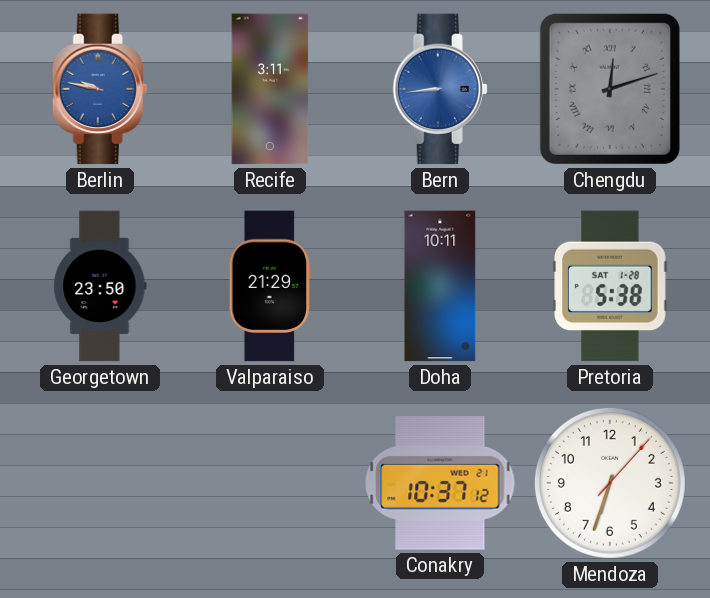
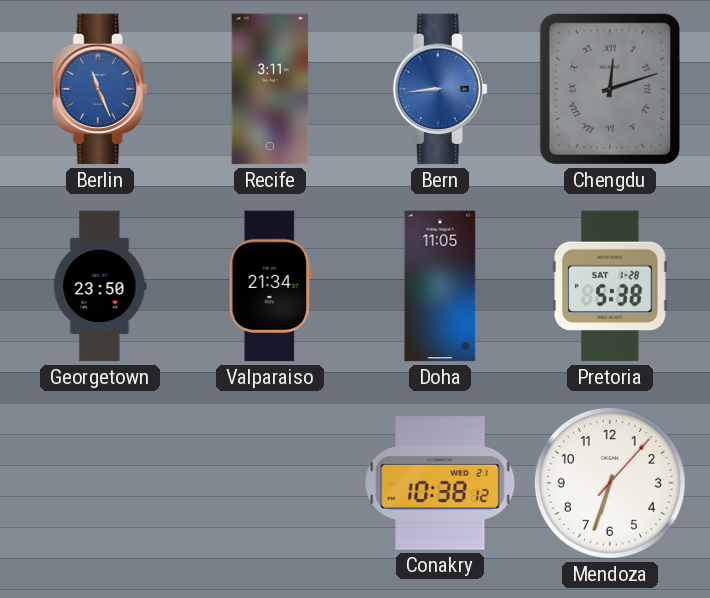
Berlin: 9:47 -> 11:26
Valparaiso: 21:29 -> 21:34
Doha: 10:11 -> 11:05
Conakry: 10:37 -> 10:38
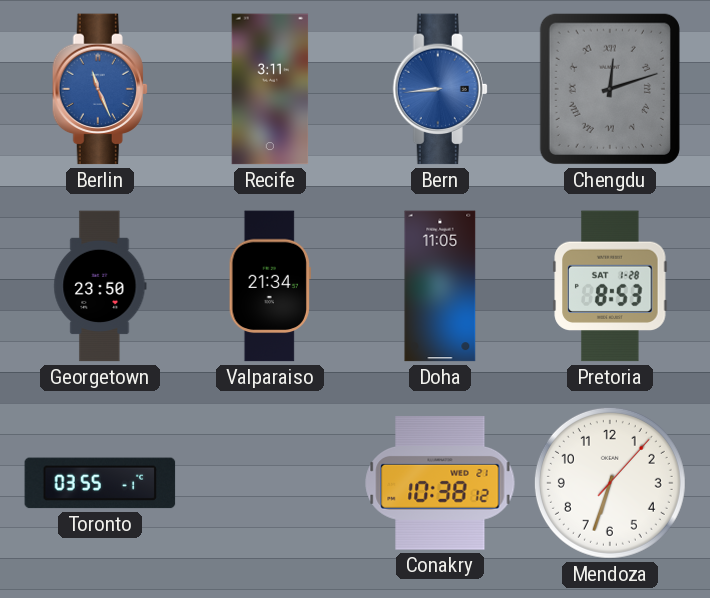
Pretoria: 5:38 -> 8:53
Toronto: none -> 03:55
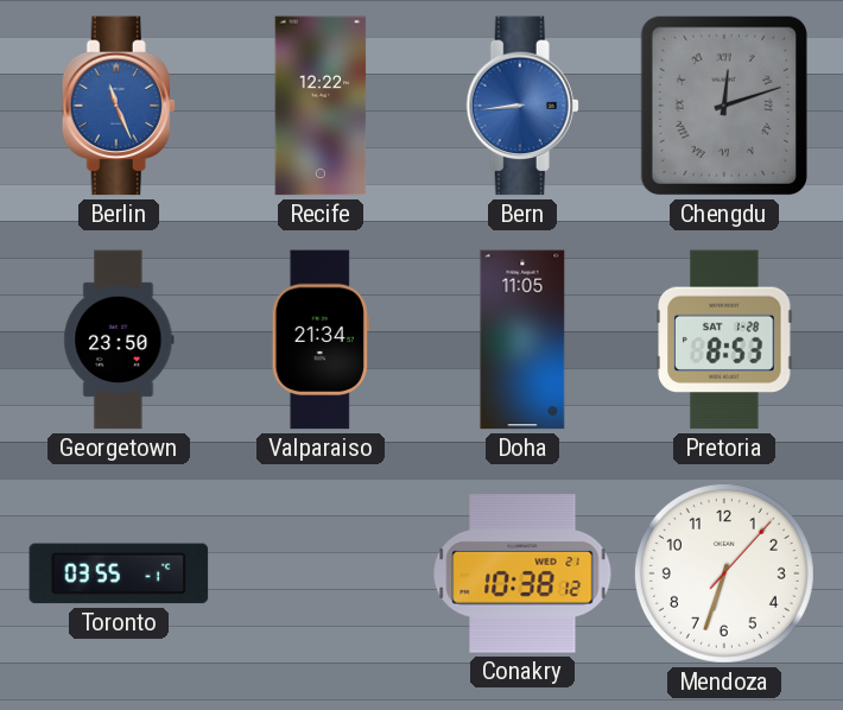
Recife: 3:11 -> 12:22
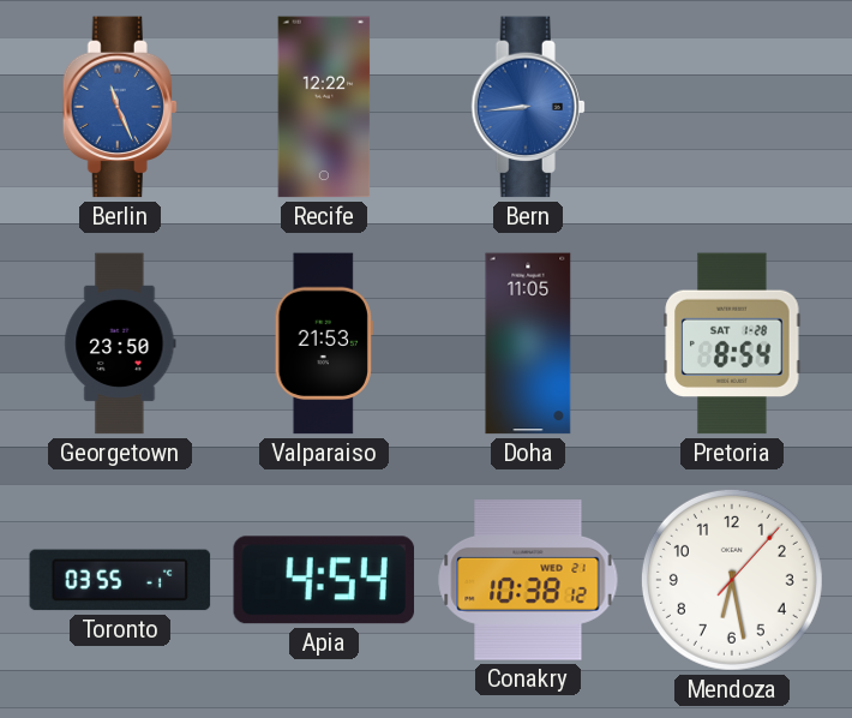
Chengdu: 12:12 -> none
Valparaiso: 21:34 -> 21:53
Pretoria: 8:53 -> 8:54
Apia: none -> 4:54
Mendoza: 6:33 -> 6:28
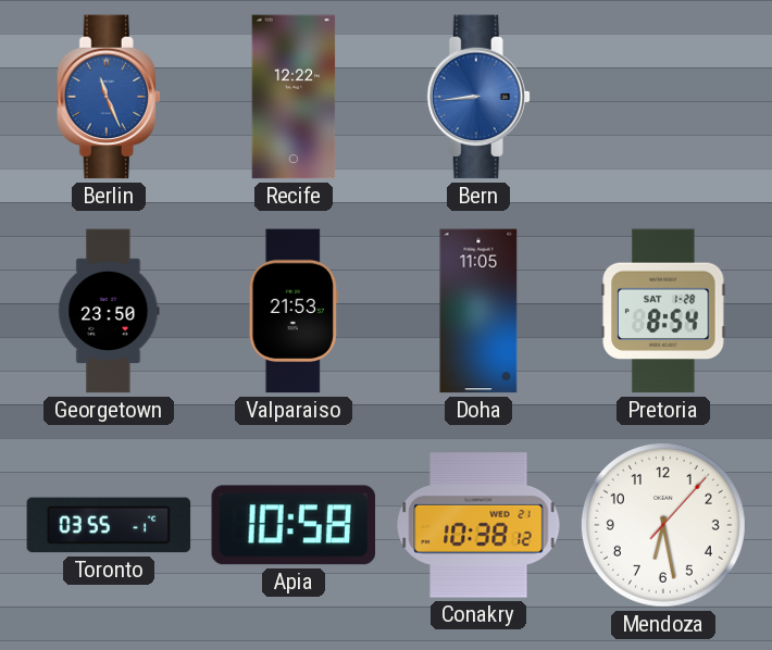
Apia: 4:54 -> 10:58
